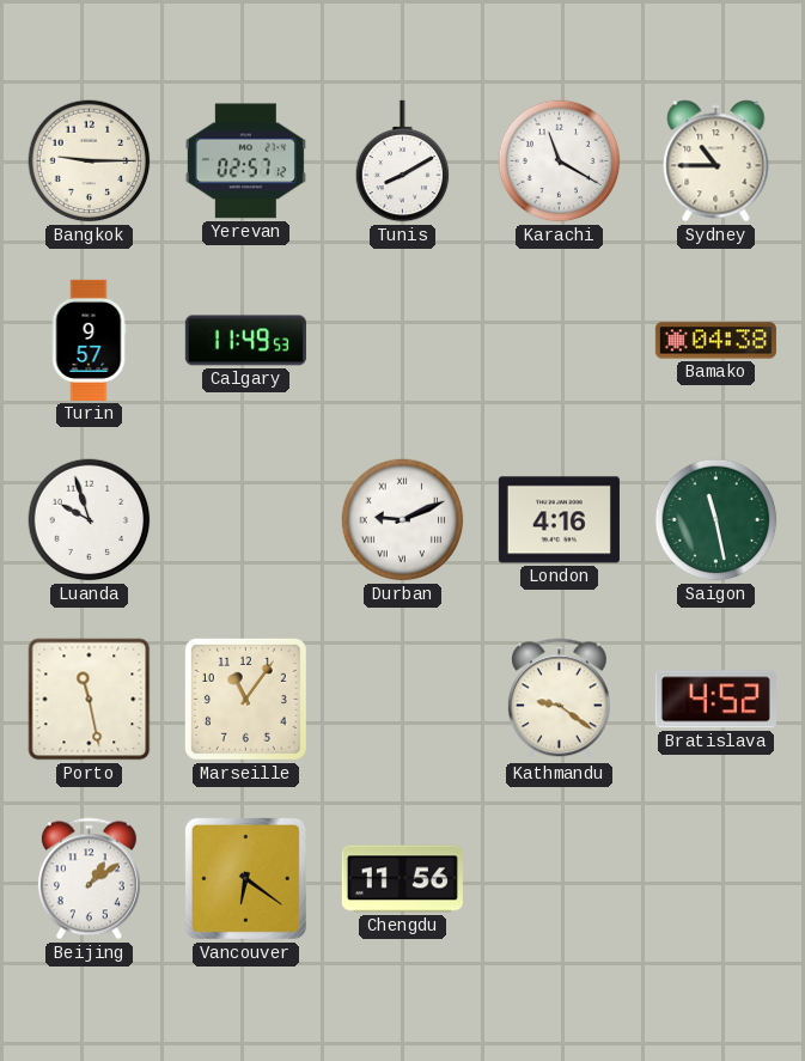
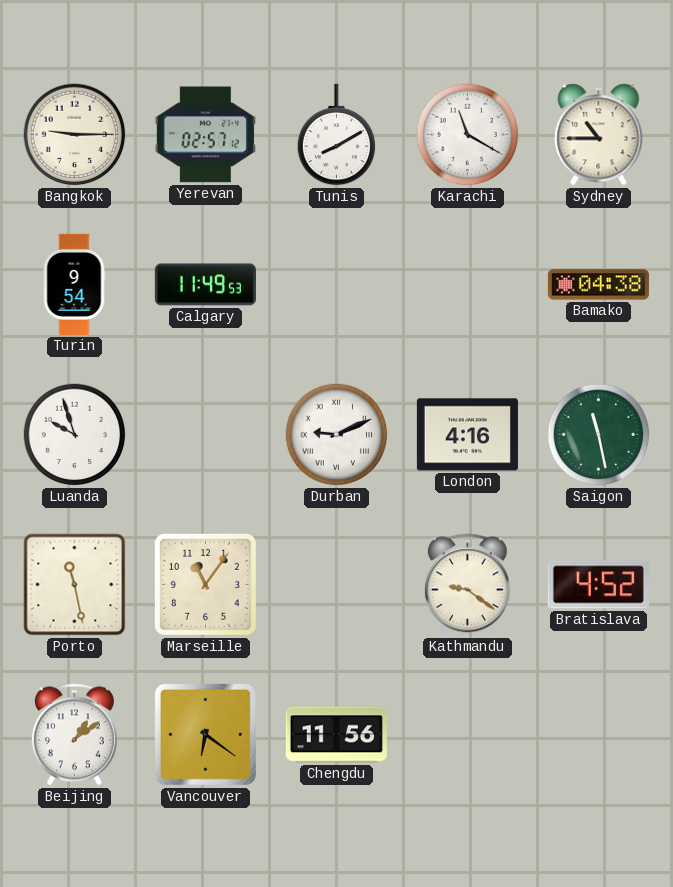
Turin: 9:57 -> 9:54
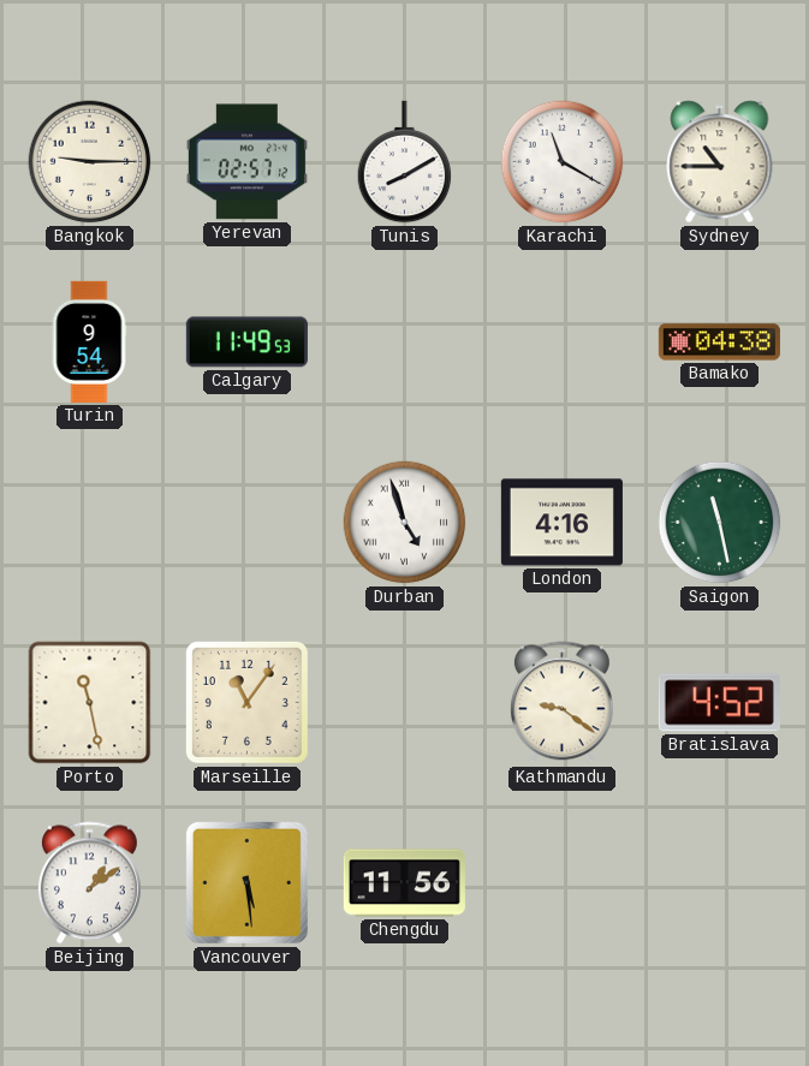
Luanda: 9:57 -> none
Durban: 9:11 -> 4:57
Vancouver: 6:21 -> 5:29
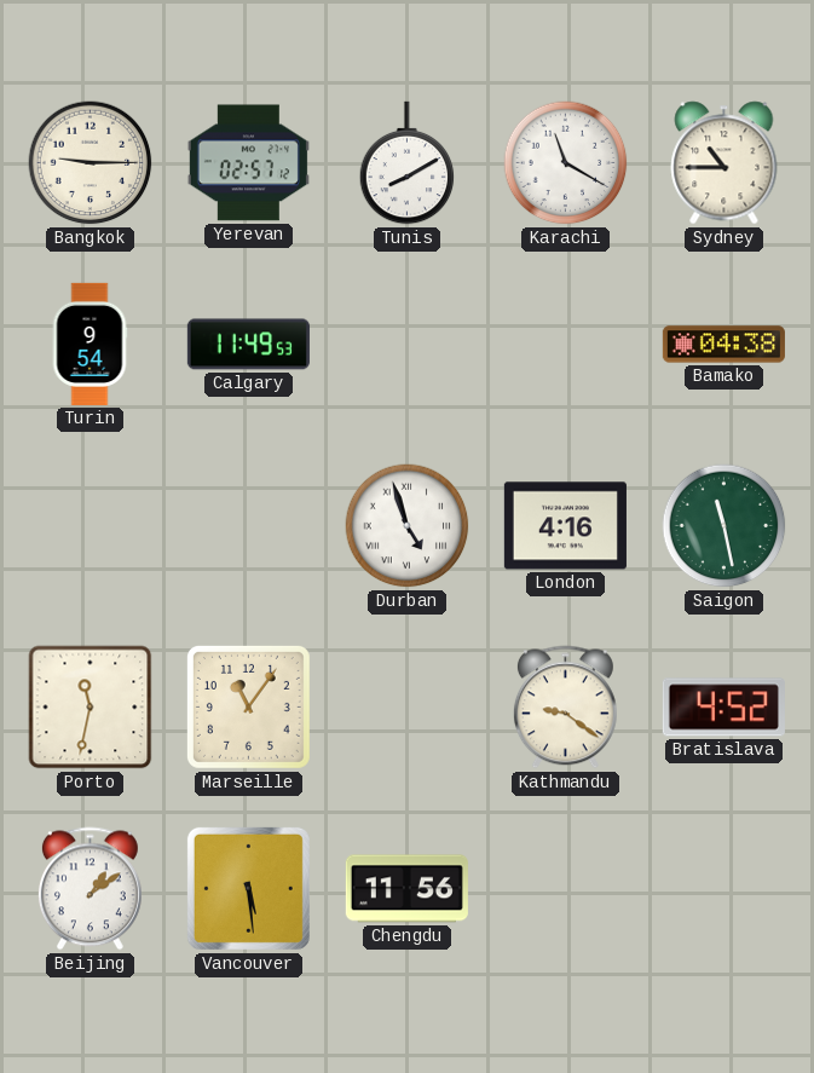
Porto: 11:28 -> 11:32
